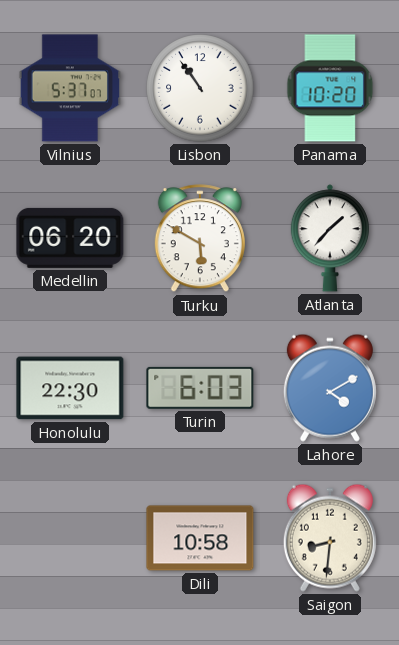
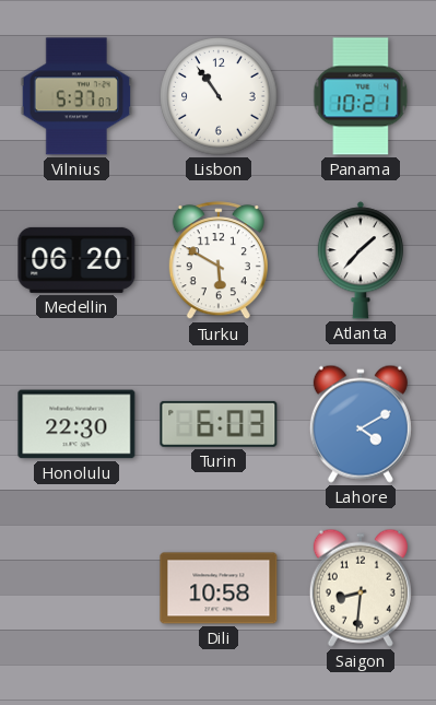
Panama: 10:20 -> 10:21
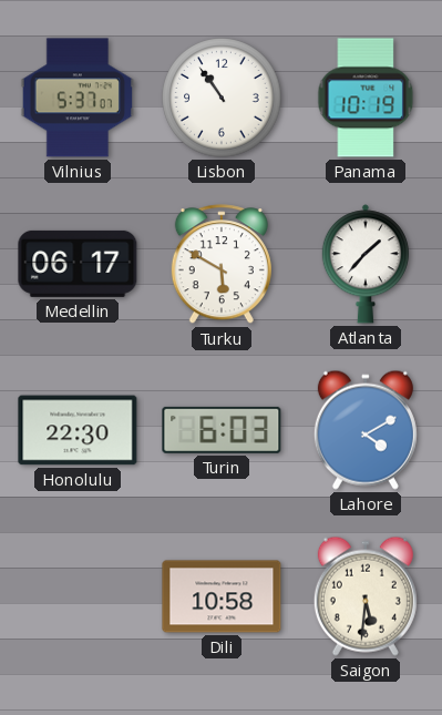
Panama: 10:21 -> 10:19
Medellin: 06:20 -> 06:17
Saigon: 8:31 -> 5:31
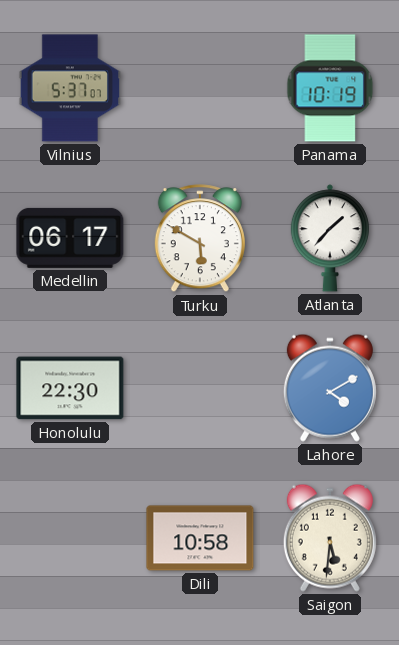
Lisbon: 10:54 -> none
Turin: 6:03 -> none
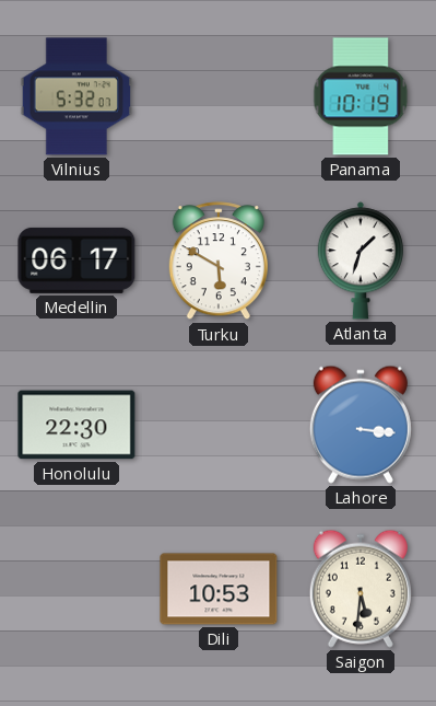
Vilnius: 5:37 -> 5:32
Atlanta: 1:37 -> 1:33
Lahore: 4:10 -> 3:16
Dili: 10:58 -> 10:53
